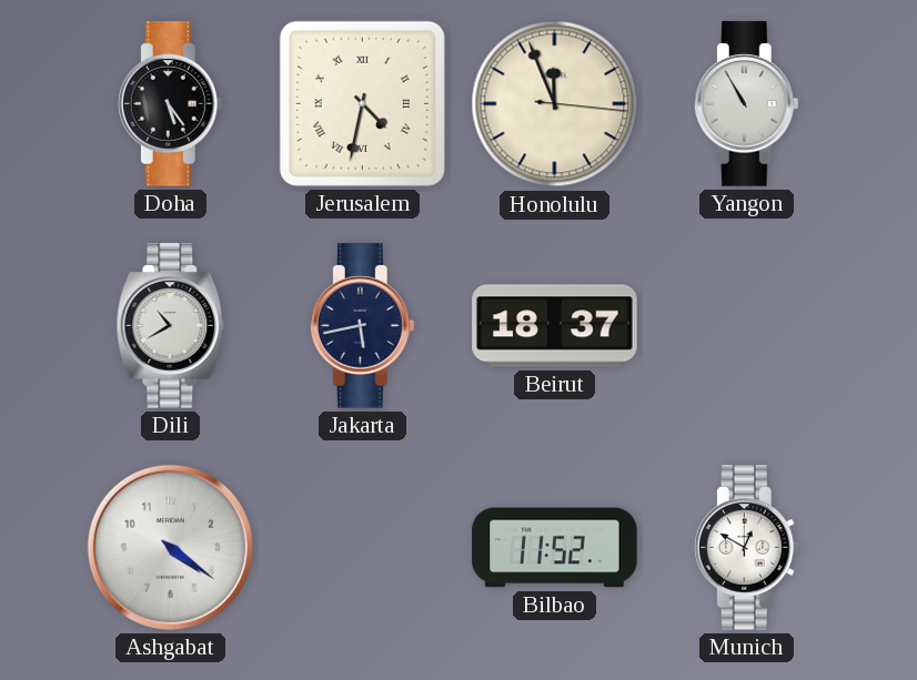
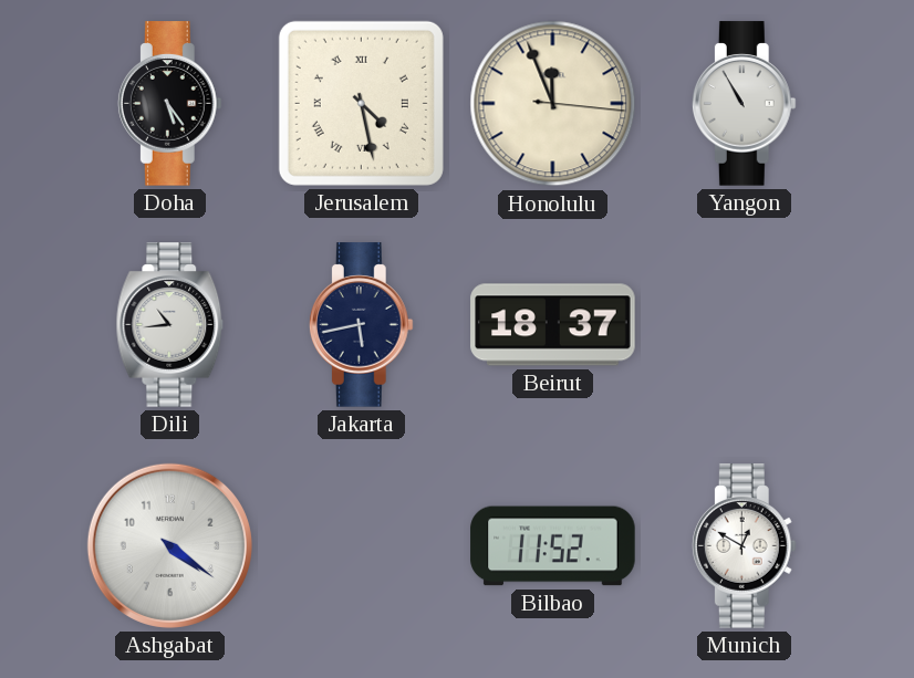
Jerusalem: 4:32 -> 4:28
Dili: 10:40 -> 10:44
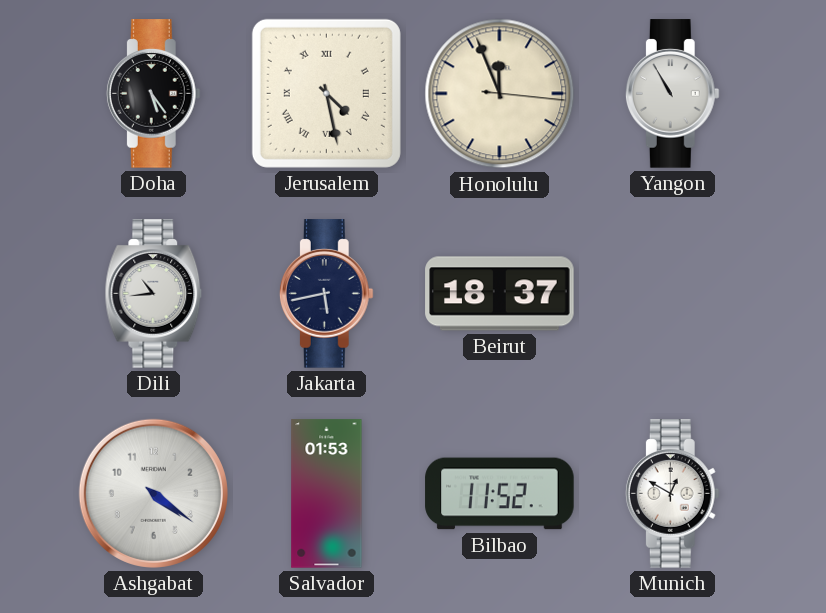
Salvador: none -> 01:53
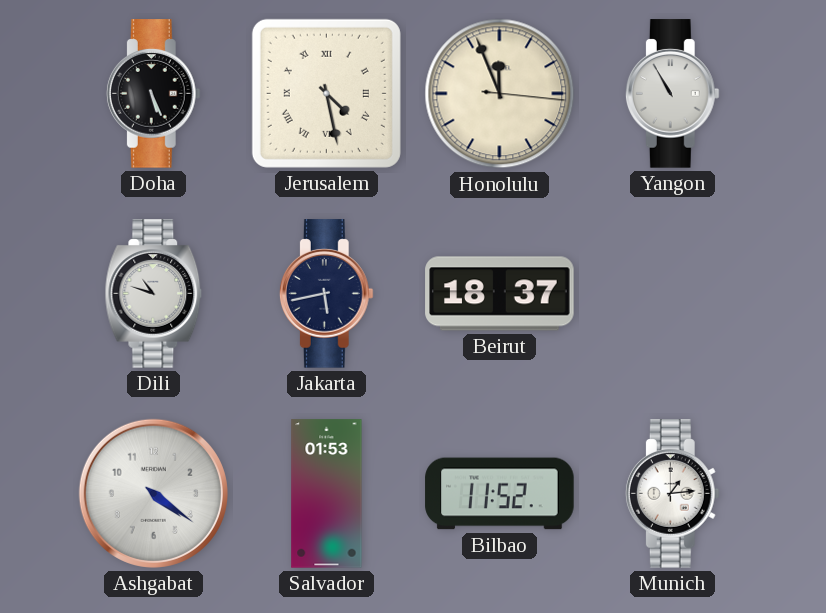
Doha: 5:24 -> 5:26
Dili: 10:44 -> 10:48
Munich: 12:50 -> 1:14
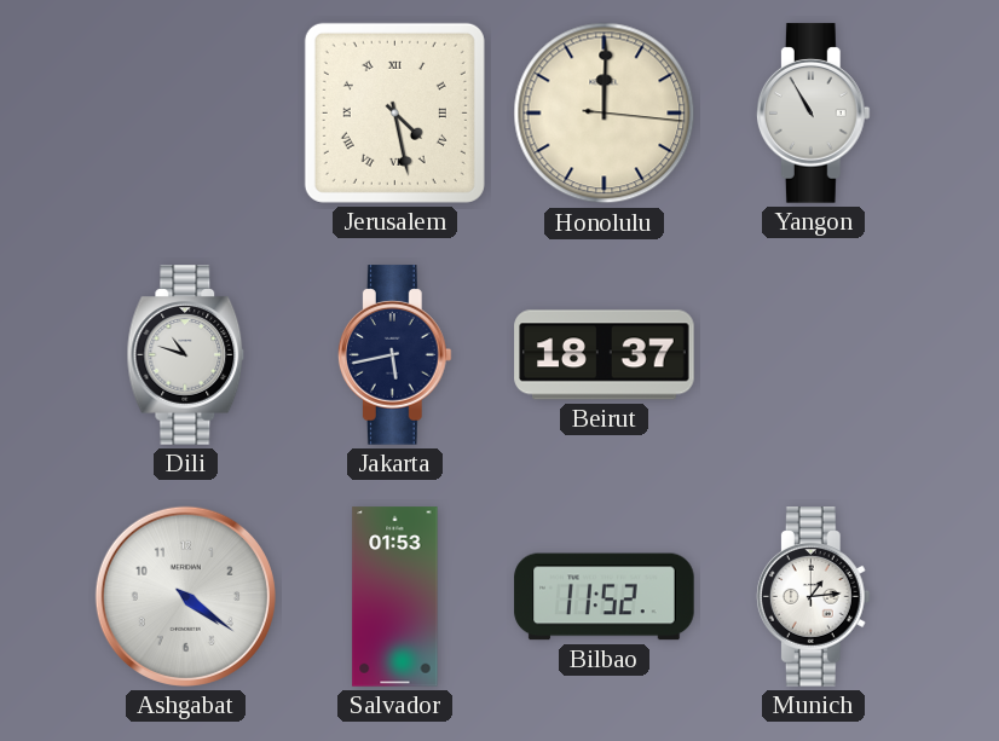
Doha: 5:26 -> none
Honolulu: 11:56 -> 12:00
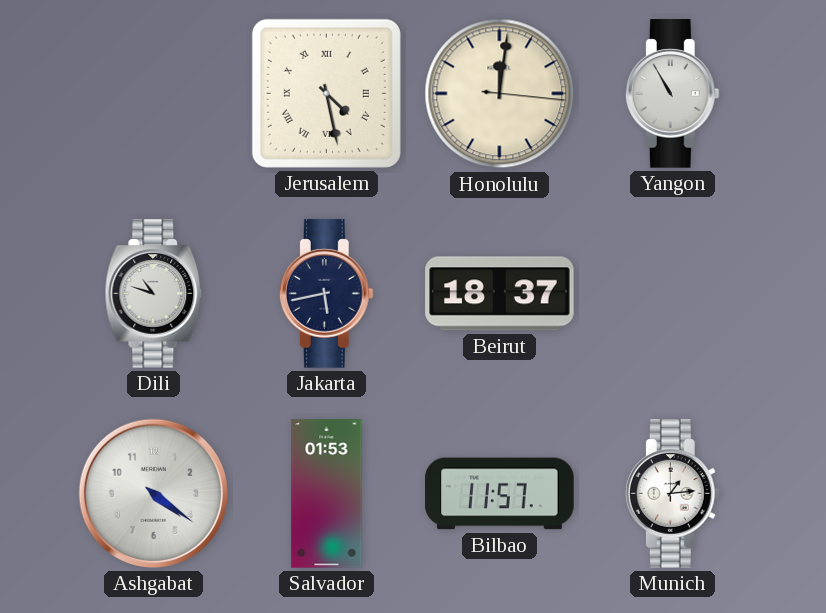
Honolulu: 12:00 -> 12:01
Bilbao: 11:52 -> 11:57
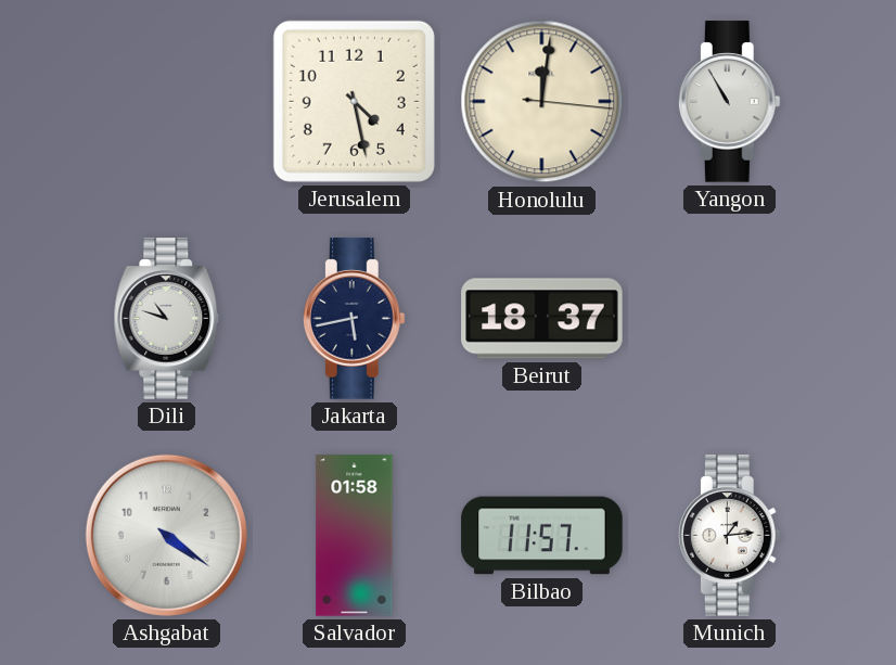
Jerusalem numerals: Roman -> Arabic
Salvador: 01:53 -> 01:58
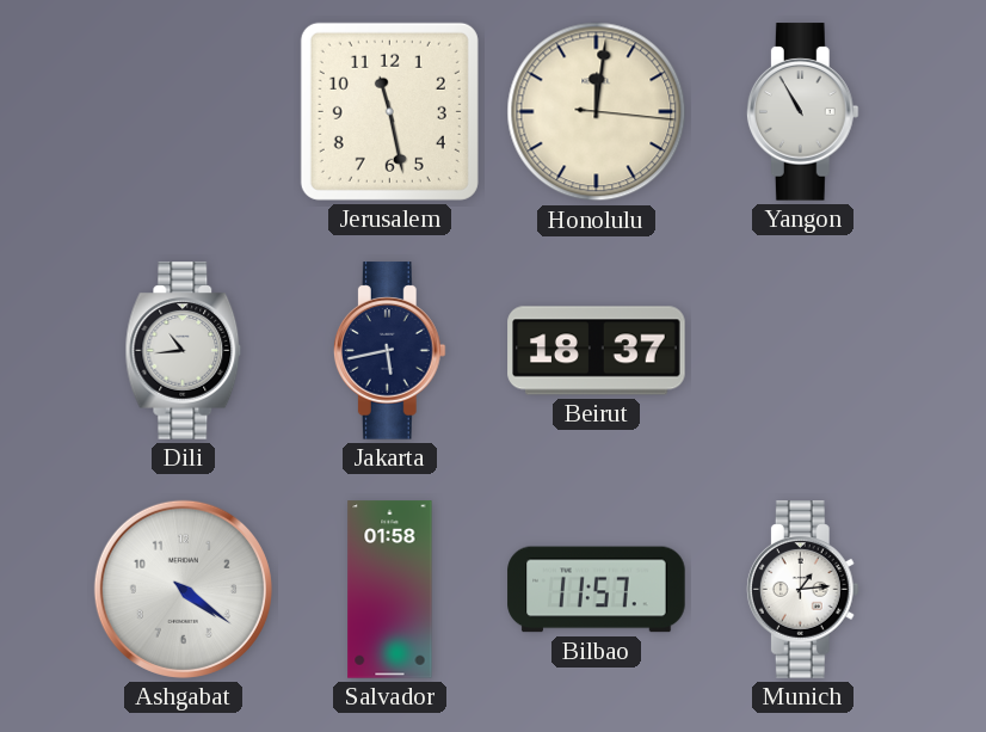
Jerusalem: 4:28 -> 11:28
Dili: 10:48 -> 10:44
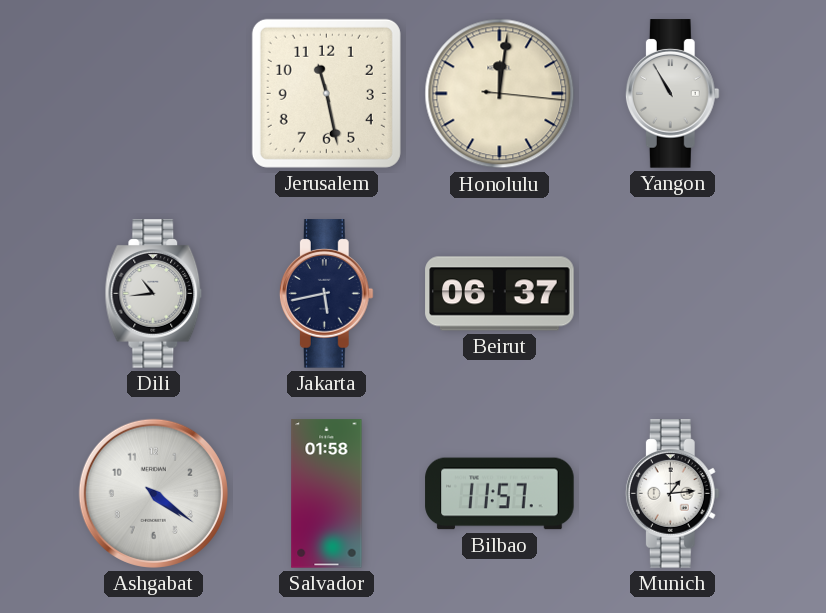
Beirut: 18:37 -> 06:37
